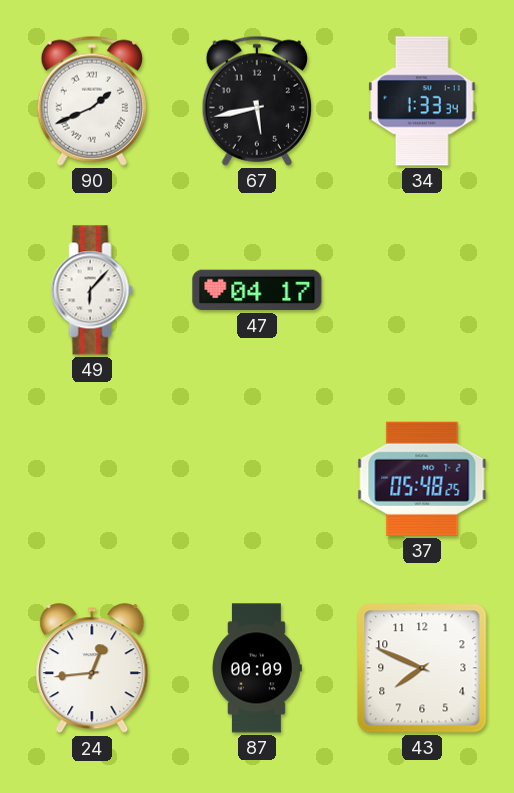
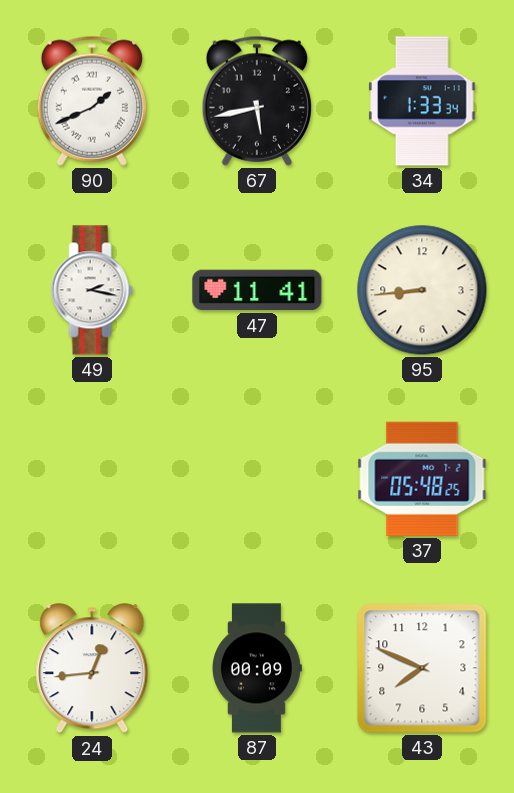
49: 6:07 -> 2:17
47: 04:17 -> 11:41
95: none -> 8:44
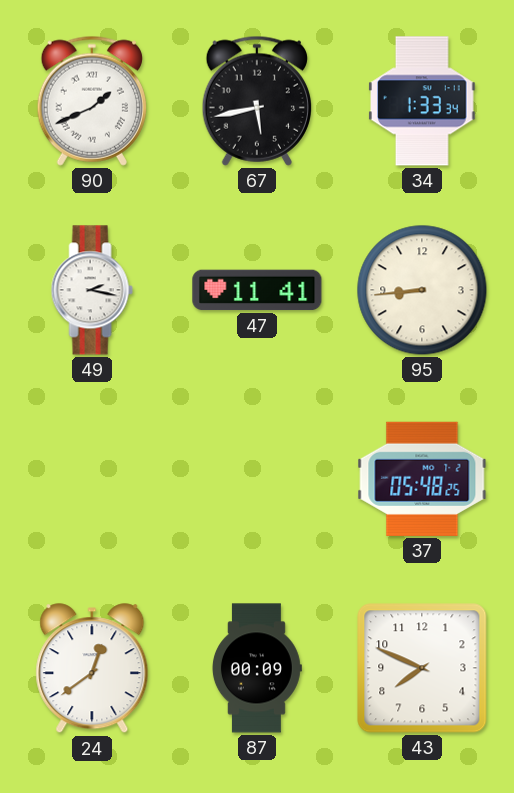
24: 12:44 -> 12:39
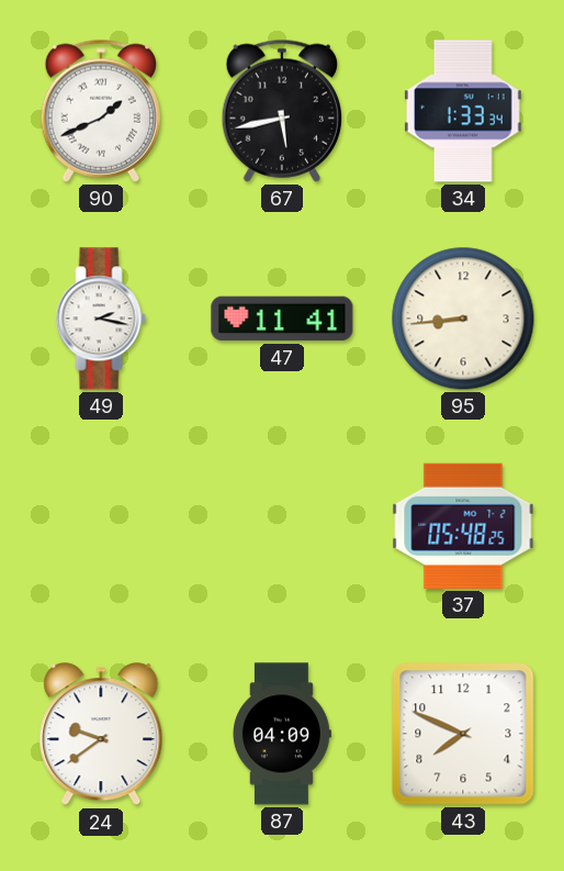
24: 12:39 -> 9:39
87: 00:09 -> 04:09
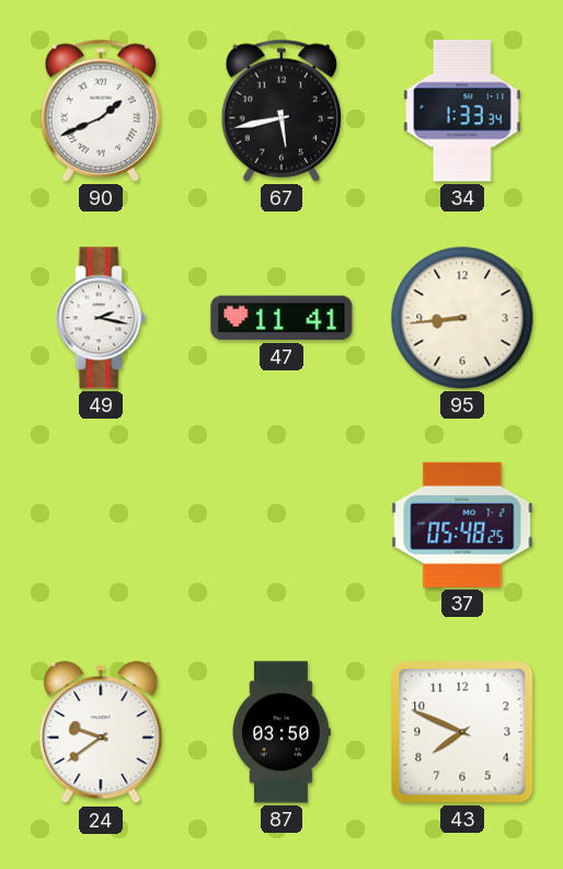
87: 04:09 -> 03:50
